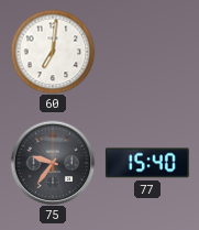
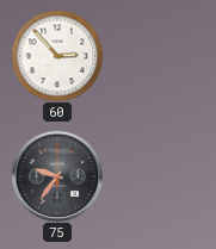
60: 7:01 -> 2:53
77: 15:40 -> none
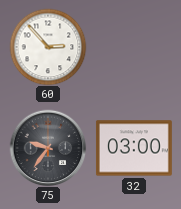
32: none -> 03:00
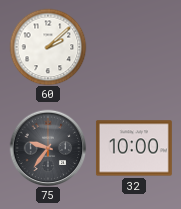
60: 2:53 -> 2:08
32: 03:00 -> 10:00
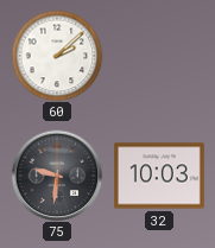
75: 9:36 -> 9:31
32: 10:00 -> 10:03
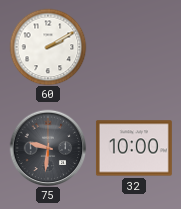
60: 2:08 -> 2:10
32: 10:03 -> 10:00
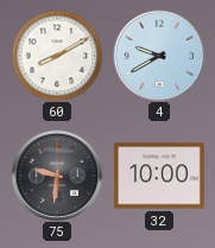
60: 2:10 -> 8:10
4: none -> 9:40
